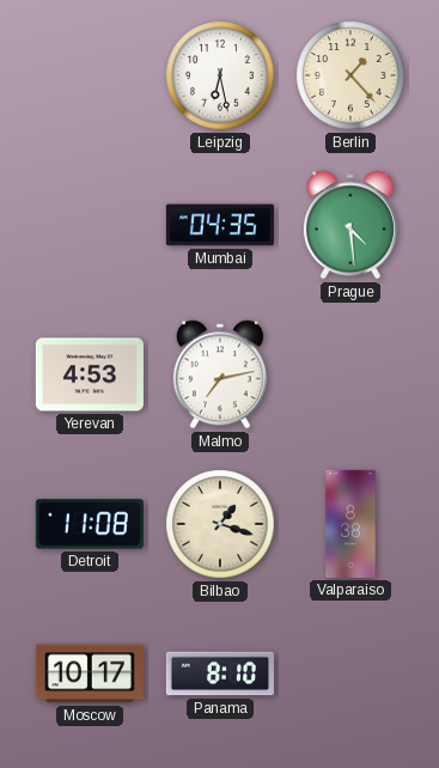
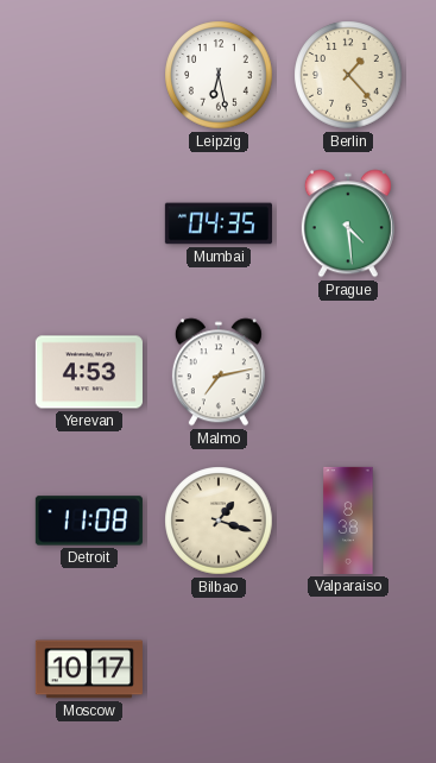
Panama: 8:10 -> none
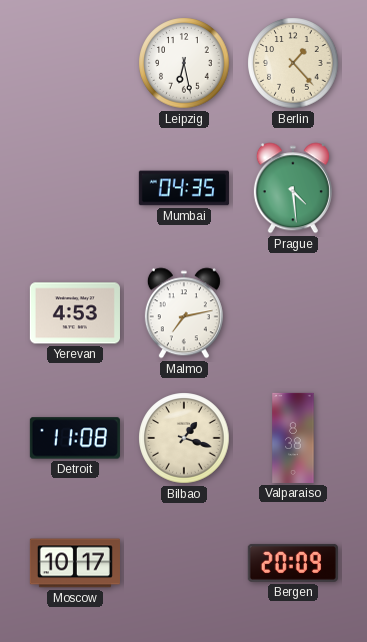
Bergen: none -> 20:09
